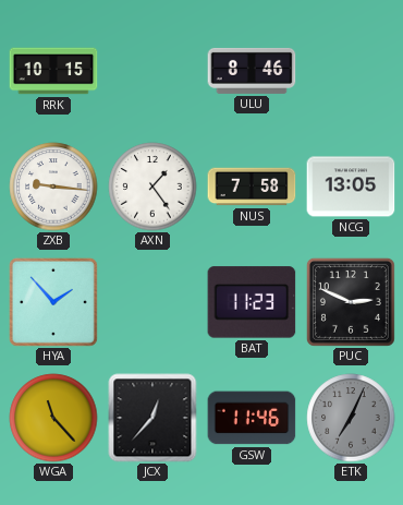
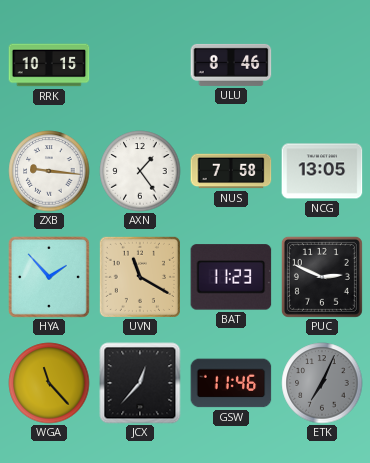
UVN: none -> 11:20
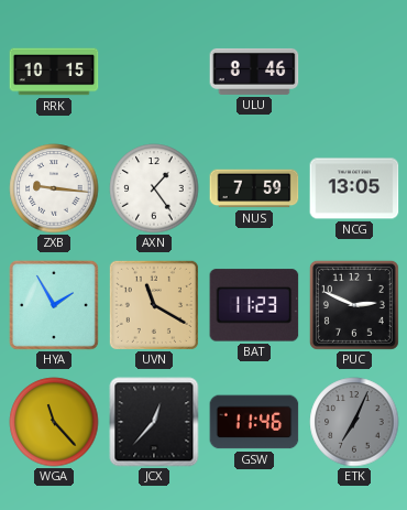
NUS: 7:58 -> 7:59
HYA: 1:53 -> 1:55
